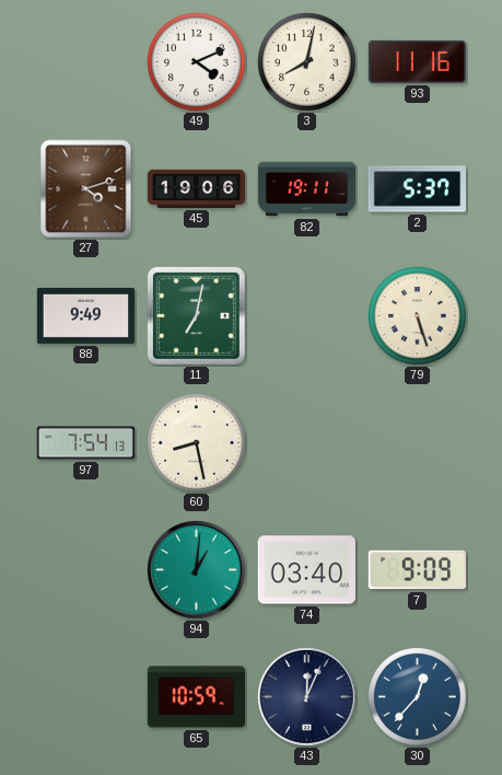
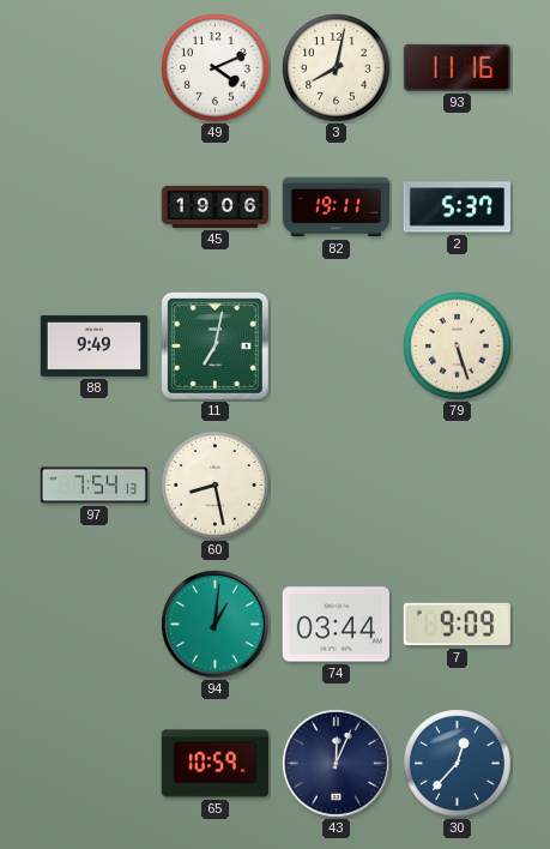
27: 4:12 -> none
74: 03:40 -> 03:44
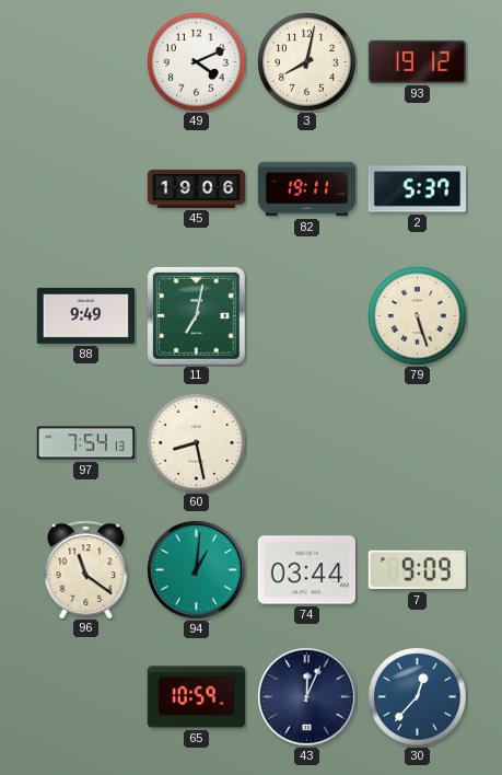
93: 11:16 -> 19:12
96: none -> 11:21
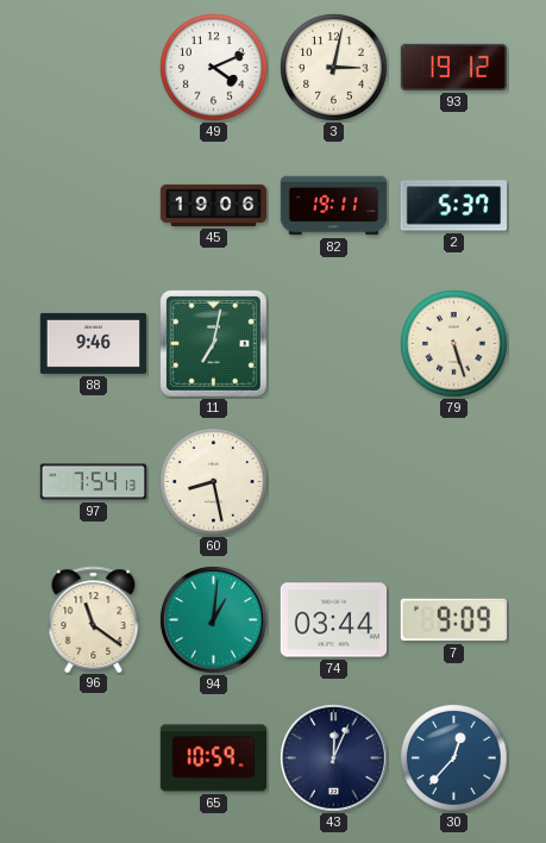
3: 8:02 -> 3:02
88: 9:49 -> 9:46
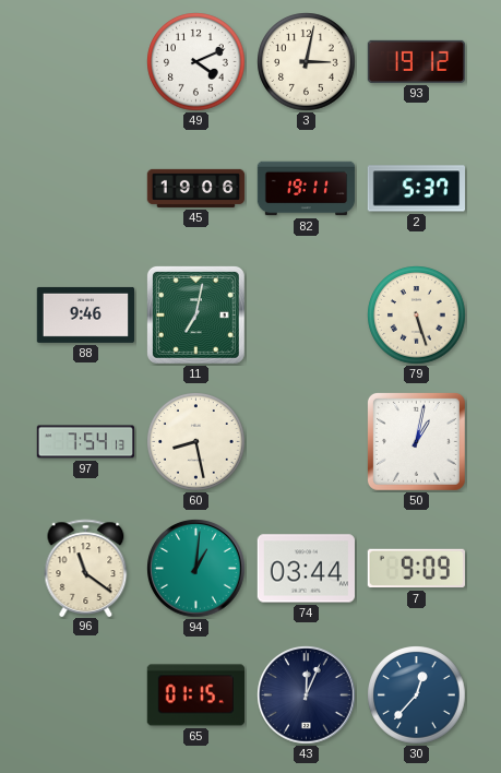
50: none -> 1:02
65: 10:59 -> 01:15
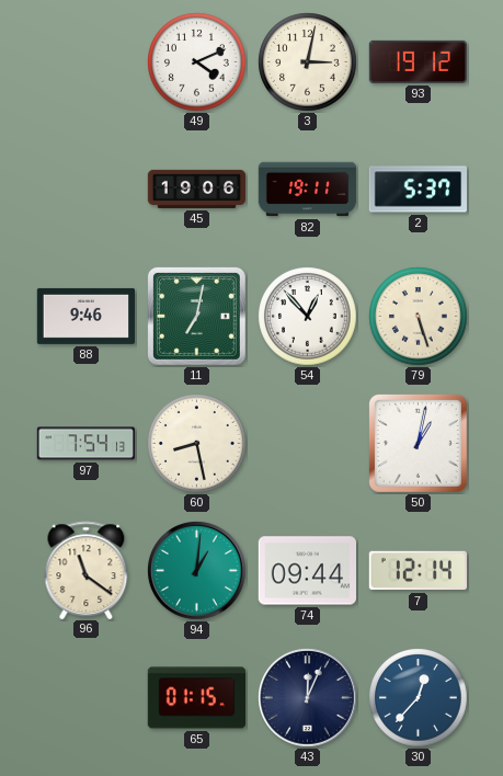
54: none -> 12:53
74: 03:44 -> 09:44
7: 9:09 -> 12:14
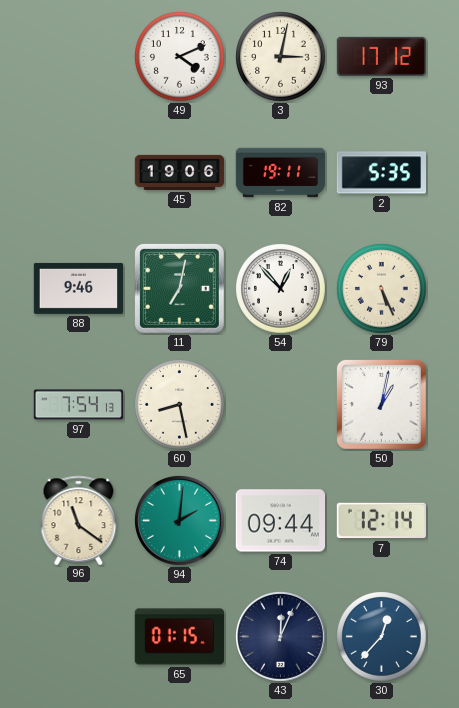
93: 19:12 -> 17:12
2: 5:37 -> 5:35
79: 5:27 -> 5:26
94: 1:01 -> 2:01
